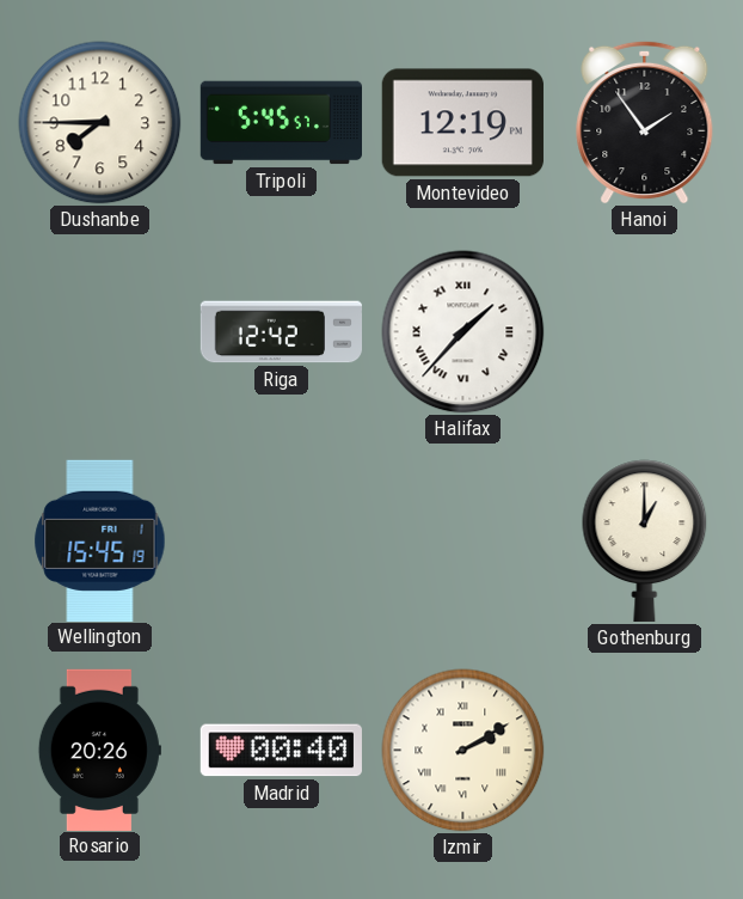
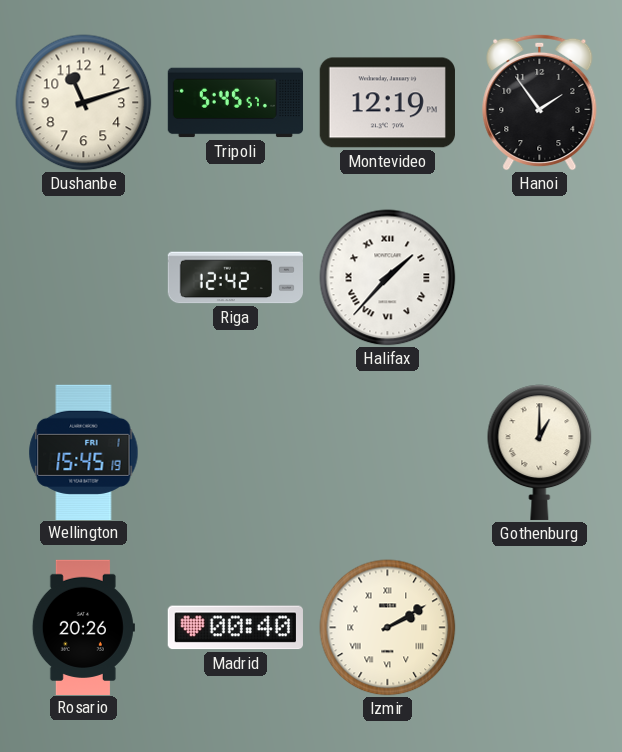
Dushanbe: 7:45 -> 11:12
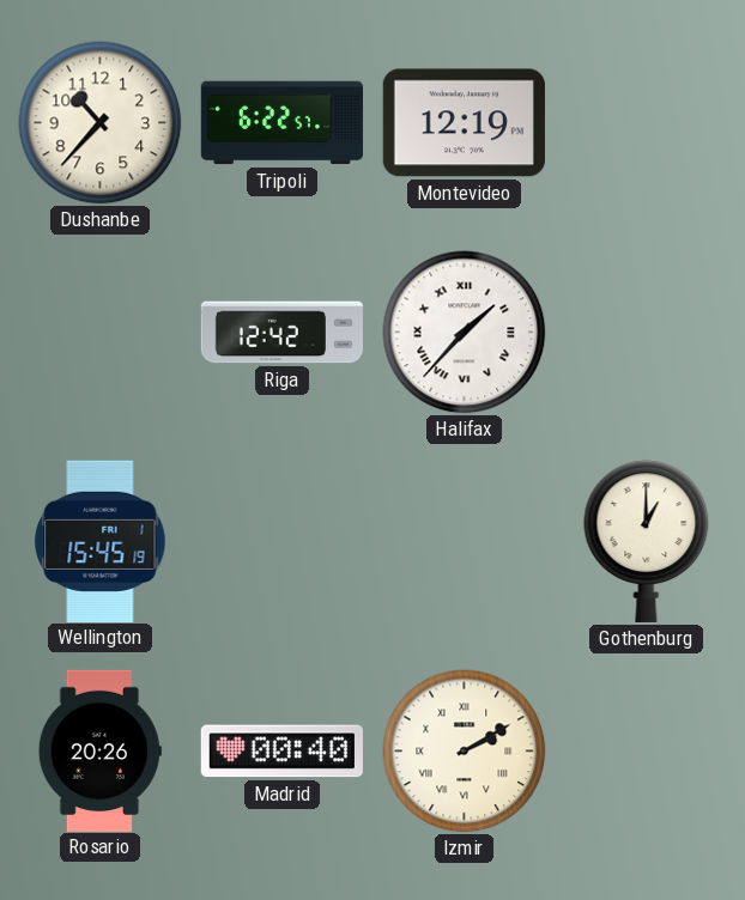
Dushanbe: 11:12 -> 10:37
Tripoli: 5:45 -> 6:22
Hanoi: 1:54 -> none
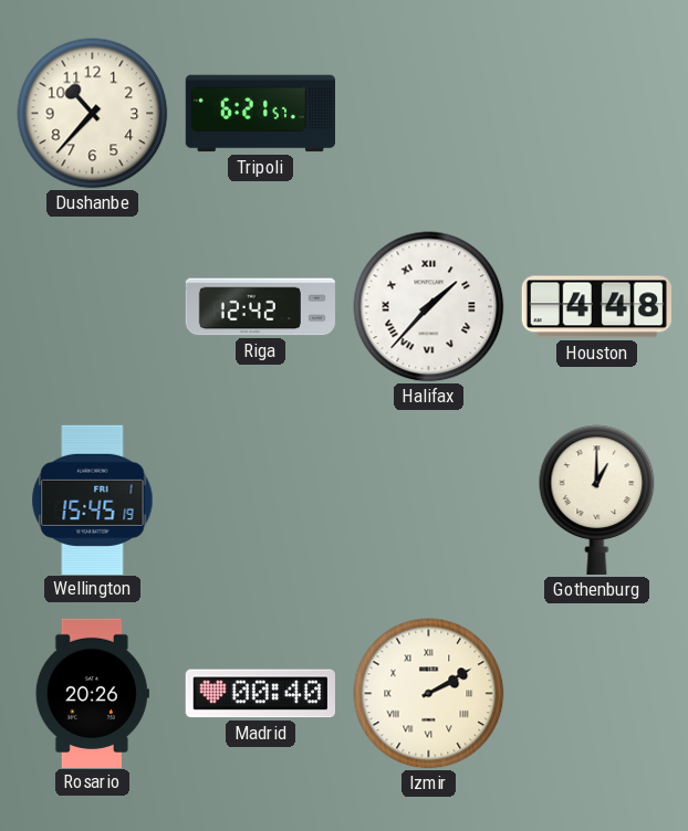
Tripoli: 6:22 -> 6:21
Montevideo: 12:19 -> none
Houston: none -> 4:48
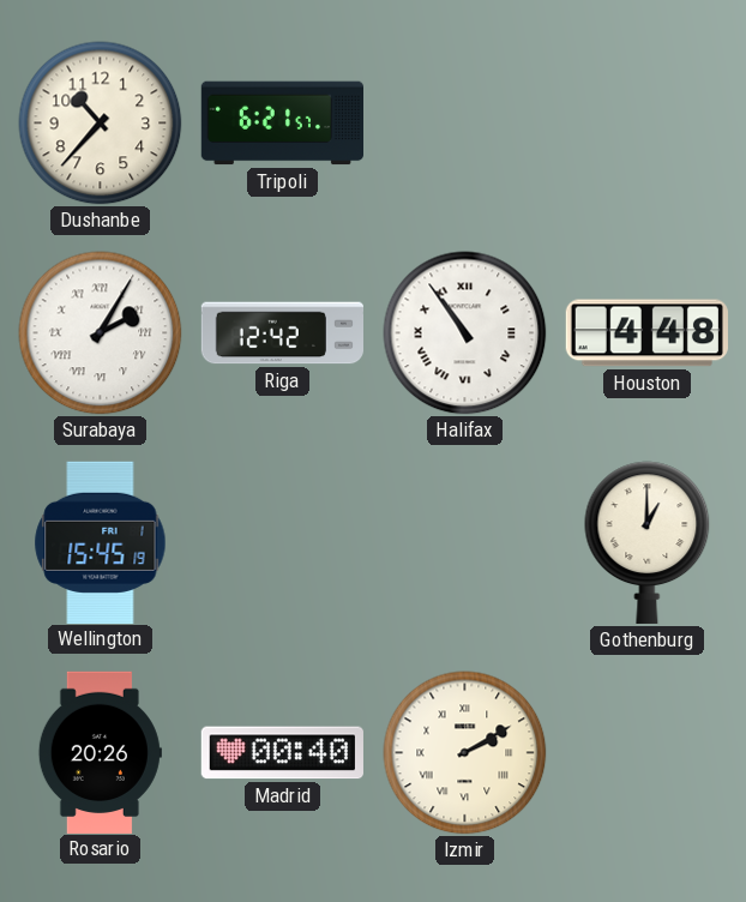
Surabaya: none -> 2:05
Halifax: 1:37 -> 10:54
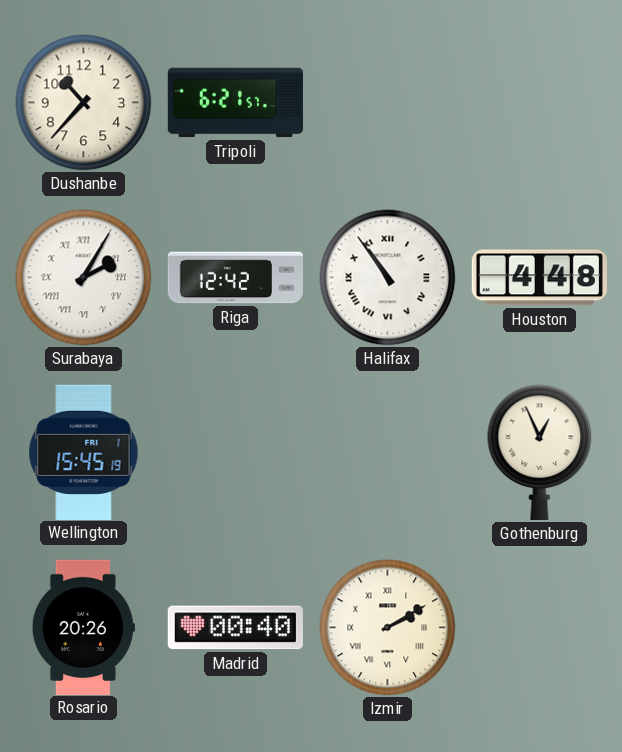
Gothenburg: 1:00 -> 12:56
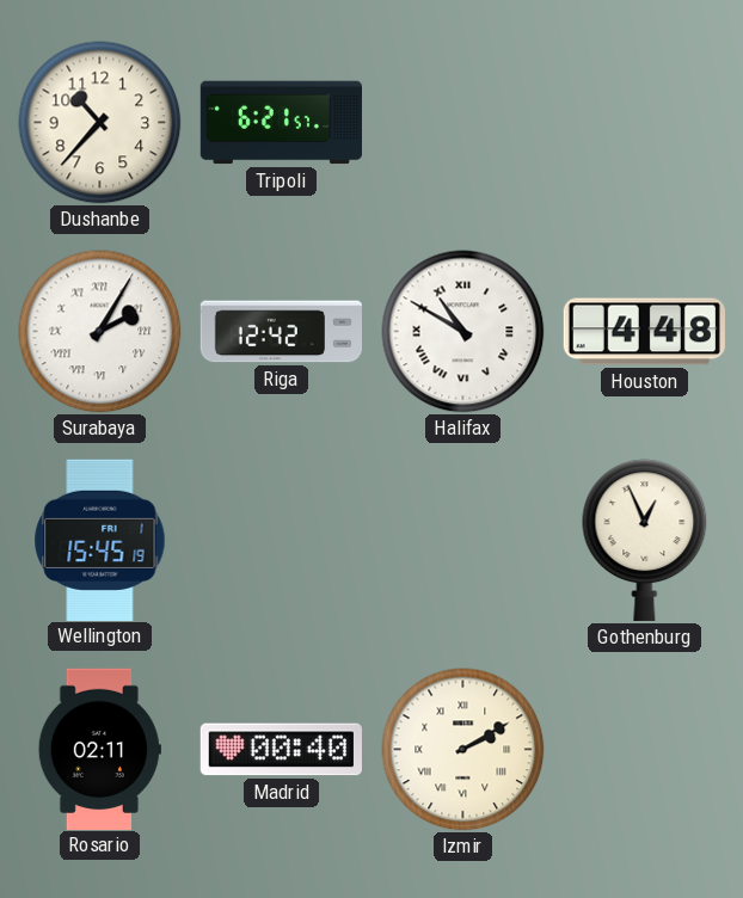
Halifax: 10:54 -> 10:50
Rosario: 20:26 -> 02:11
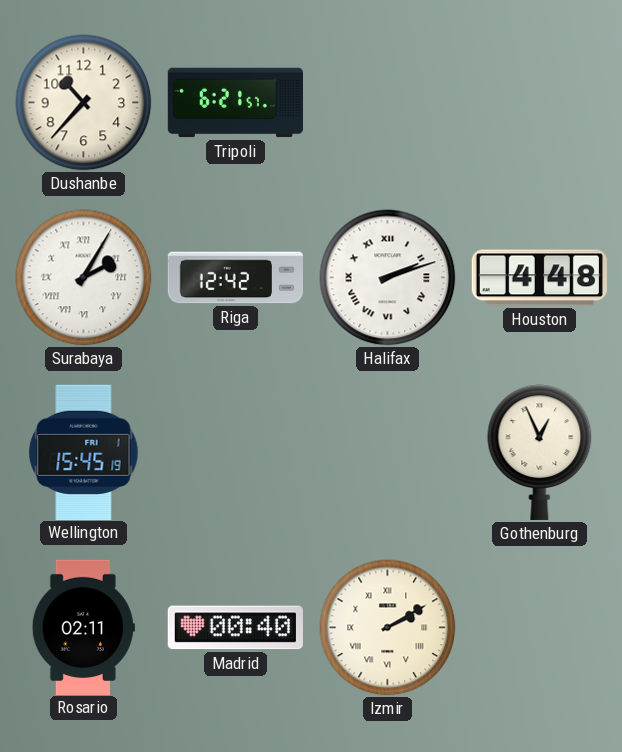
Halifax: 10:50 -> 2:12
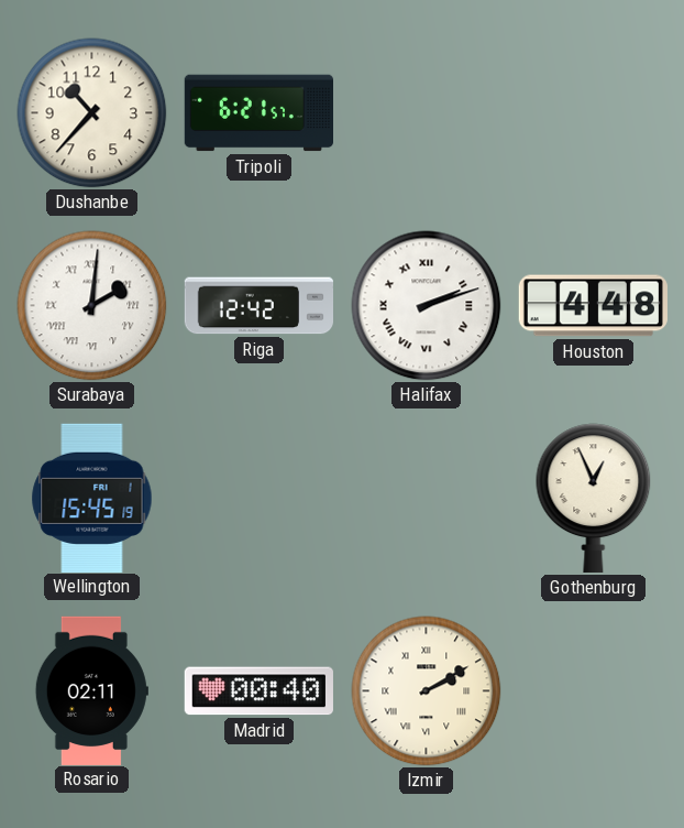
Surabaya: 2:05 -> 2:01
